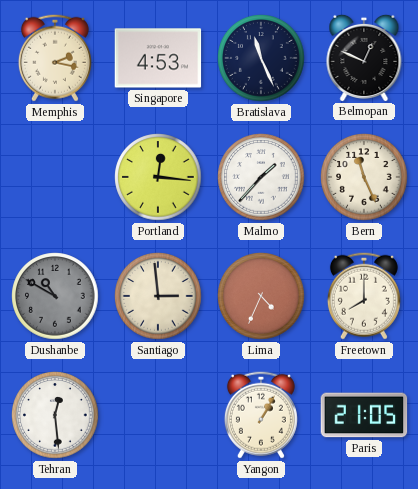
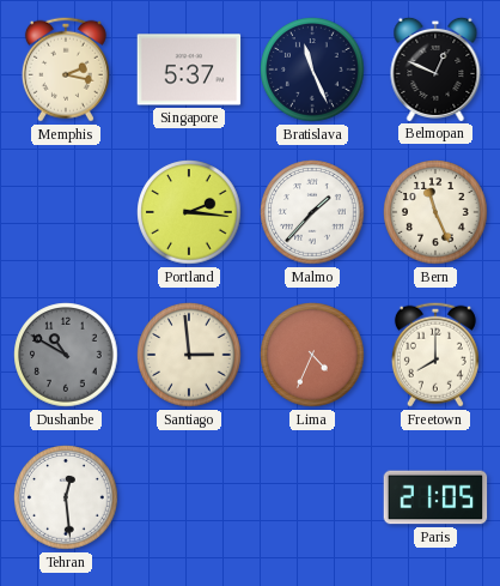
Singapore: 4:53 -> 5:37
Portland: 12:16 -> 2:16
Yangon: 1:05 -> none
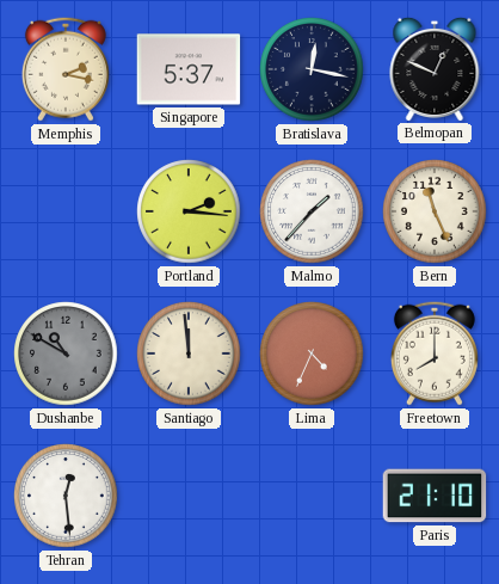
Bratislava: 11:26 -> 12:17
Santiago: 2:59 -> 11:59
Paris: 21:05 -> 21:10
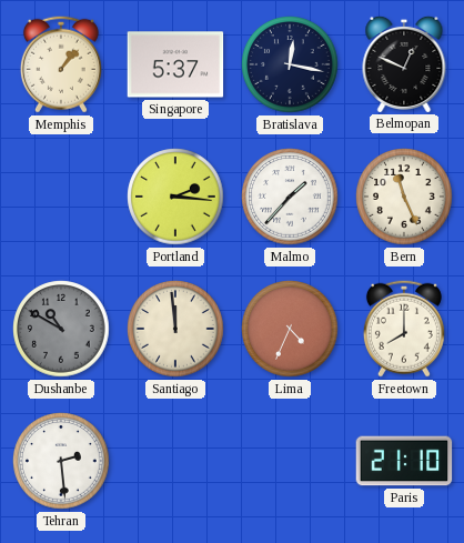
Memphis: 2:17 -> 1:07
Tehran: 12:29 -> 2:29
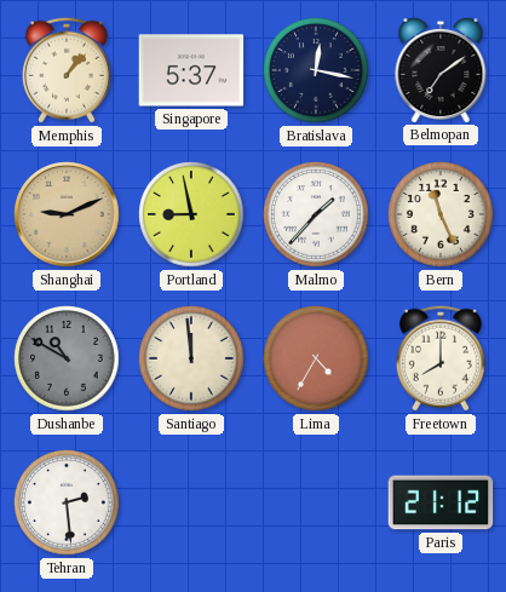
Belmopan: 12:49 -> 7:09
Shanghai: none -> 9:11
Portland: 2:16 -> 8:58
Lima: 4:34 -> 4:35
Paris: 21:10 -> 21:12
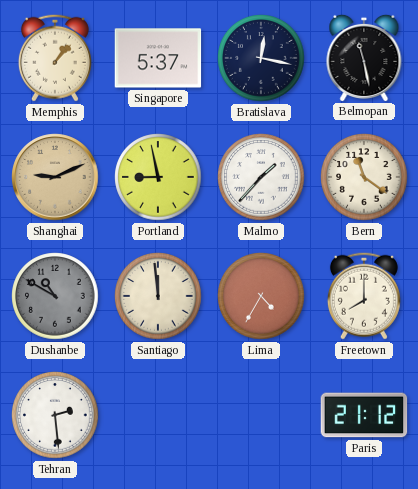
Belmopan: 7:09 -> 11:28
Bern: 11:26 -> 11:21
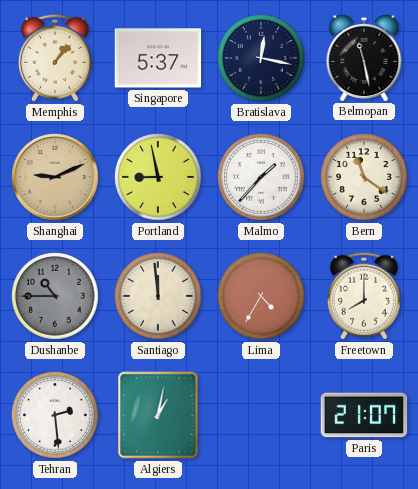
Dushanbe: 10:50 -> 10:45
Algiers: none -> 1:02
Paris: 21:12 -> 21:07
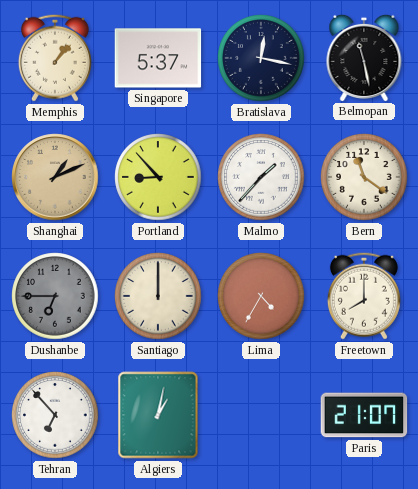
Shanghai: 9:11 -> 1:11
Portland: 8:58 -> 8:53
Dushanbe: 10:45 -> 6:45
Santiago: 11:59 -> 12:00
Tehran: 2:29 -> 6:53
